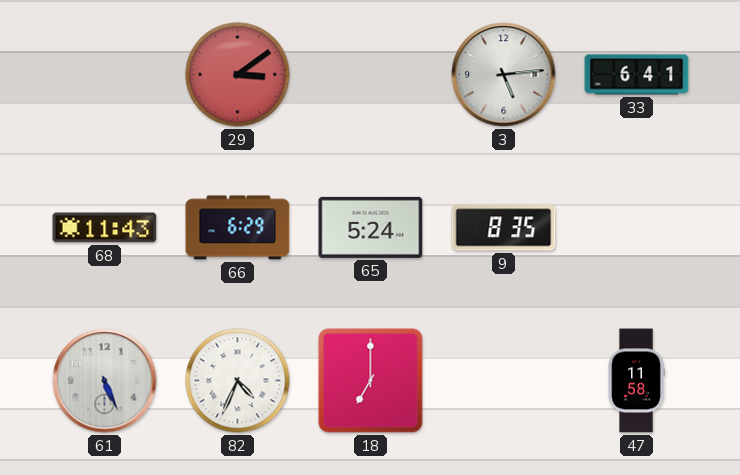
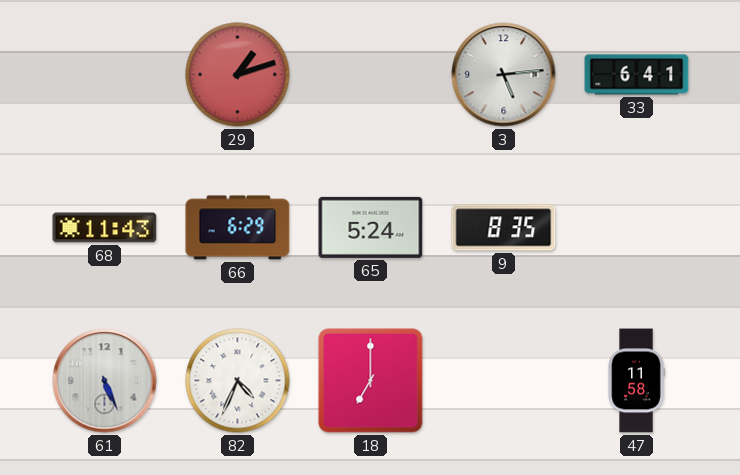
29: 3:09 -> 1:12
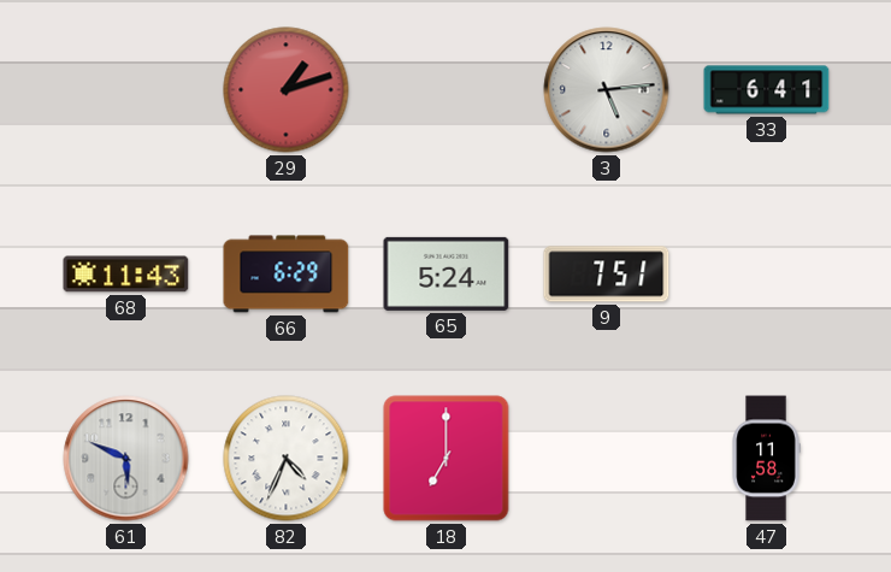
9: 8:35 -> 7:51
61: 5:26 -> 5:49
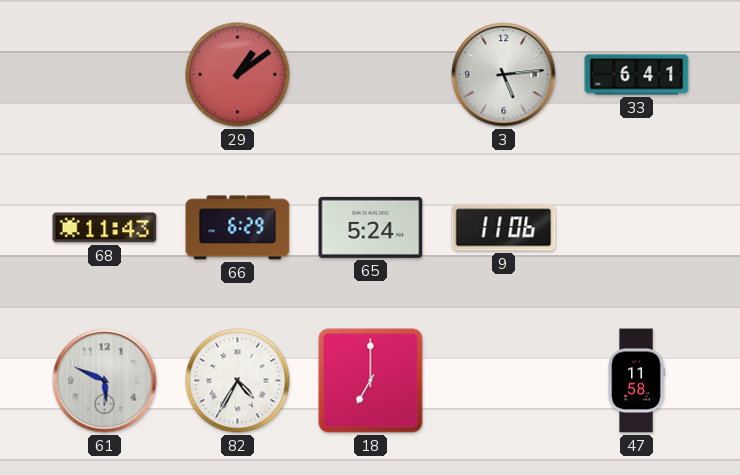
29: 1:12 -> 1:09
9: 7:51 -> 11:06
82: 4:34 -> 4:35
